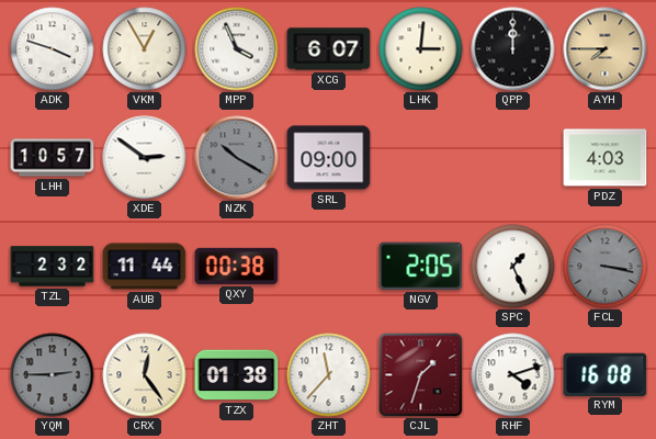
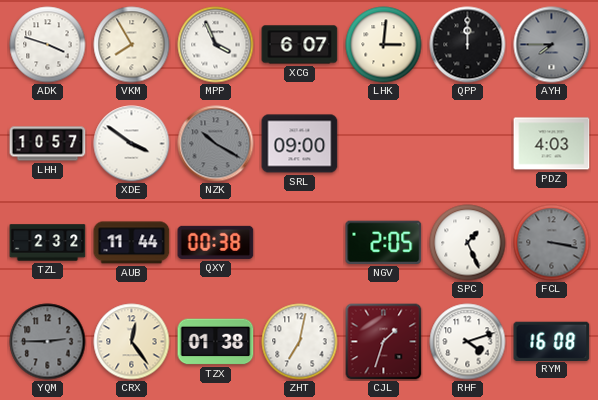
VKM: 12:55 -> 7:55
AYH dial: champagne -> grey
XDE: 2:51 -> 3:51
ZHT: 11:37 -> 7:02
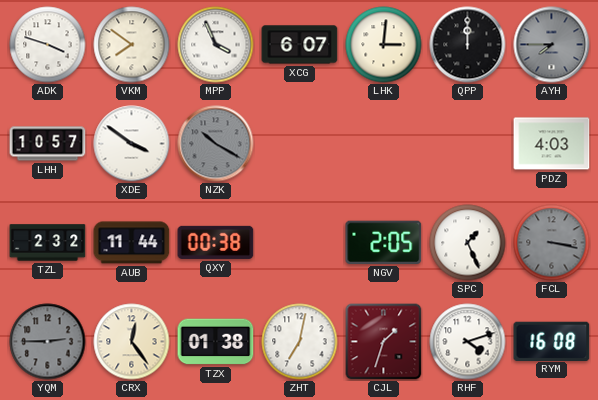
VKM: 7:55 -> 7:51
SRL: 09:00 -> none
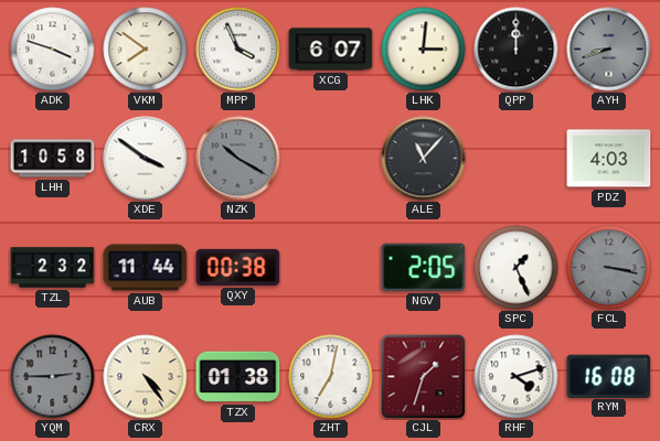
AYH: 7:45 -> 8:42
LHH: 10:57 -> 10:58
ALE: none -> 11:07
CRX: 12:24 -> 4:24
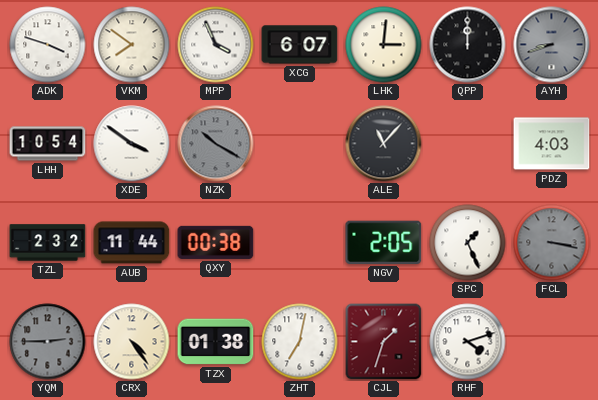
LHH: 10:58 -> 10:54
RYM: 16:08 -> none
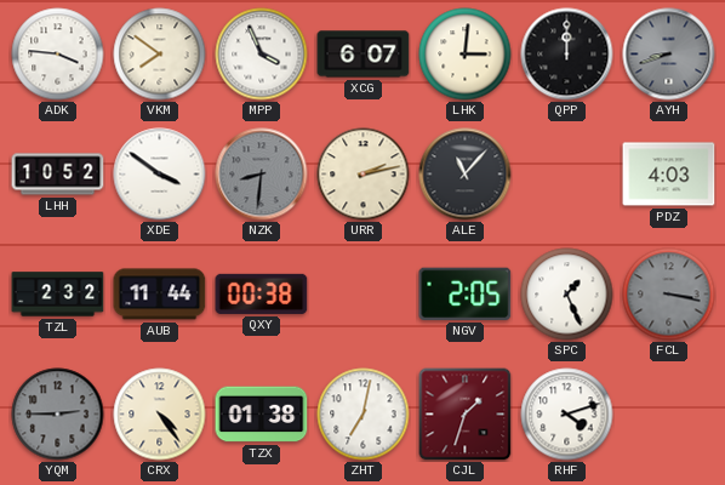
ADK: 3:48 -> 3:46
LHH: 10:54 -> 10:52
NZK: 10:20 -> 8:31
URR: none -> 2:13
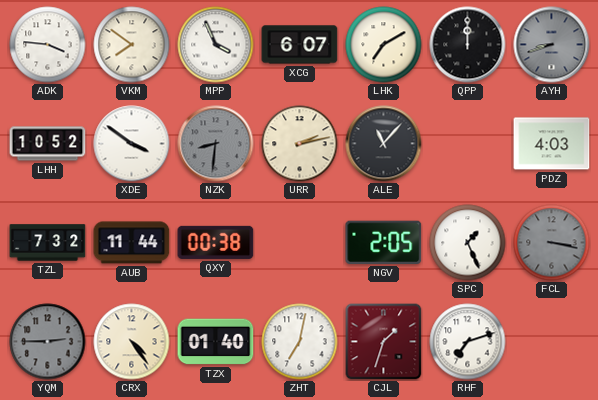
LHK: 3:01 -> 7:10
TZL: 2:32 -> 7:32
TZX: 01:38 -> 01:40
RHF: 4:12 -> 7:12
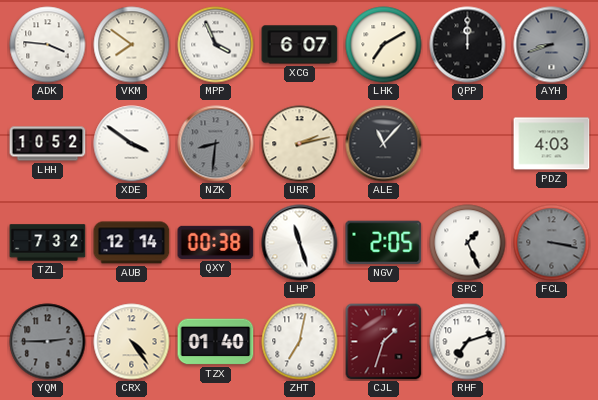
AUB: 11:44 -> 12:14
LHP: none -> 11:27
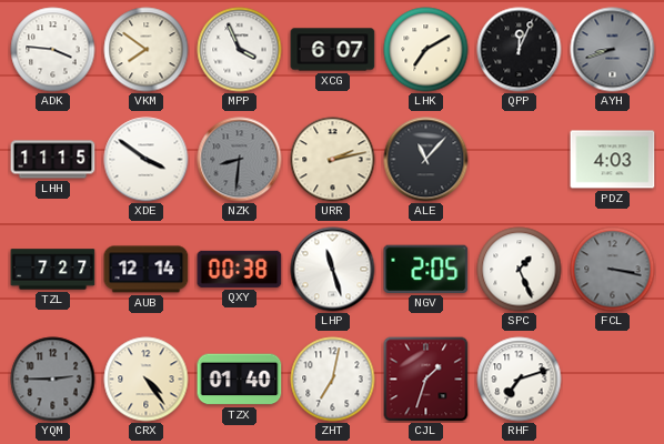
QPP: 12:00 -> 12:04
LHH: 10:52 -> 11:15
TZL: 7:32 -> 7:27
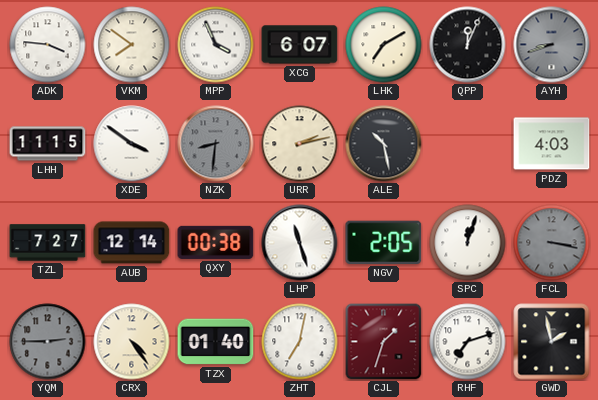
ALE: 11:07 -> 10:28
SPC: 1:26 -> 12:03
GWD: none -> 1:58
